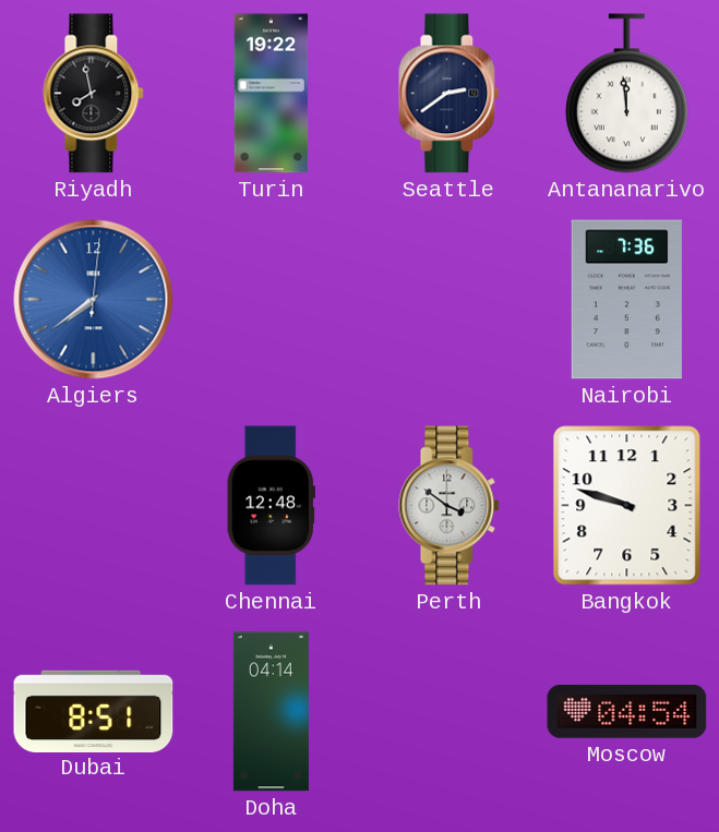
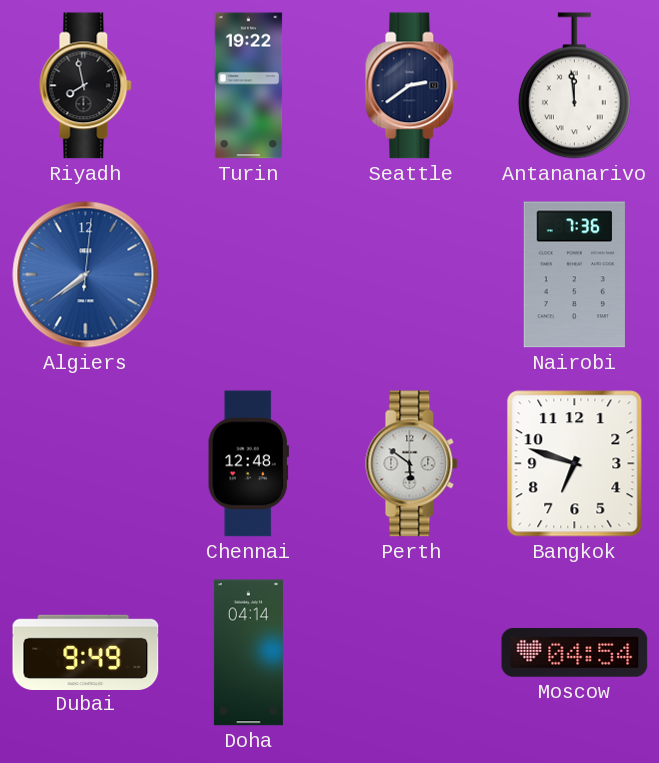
Perth: 3:51 -> 5:51
Bangkok: 9:48 -> 6:48
Dubai: 8:51 -> 9:49
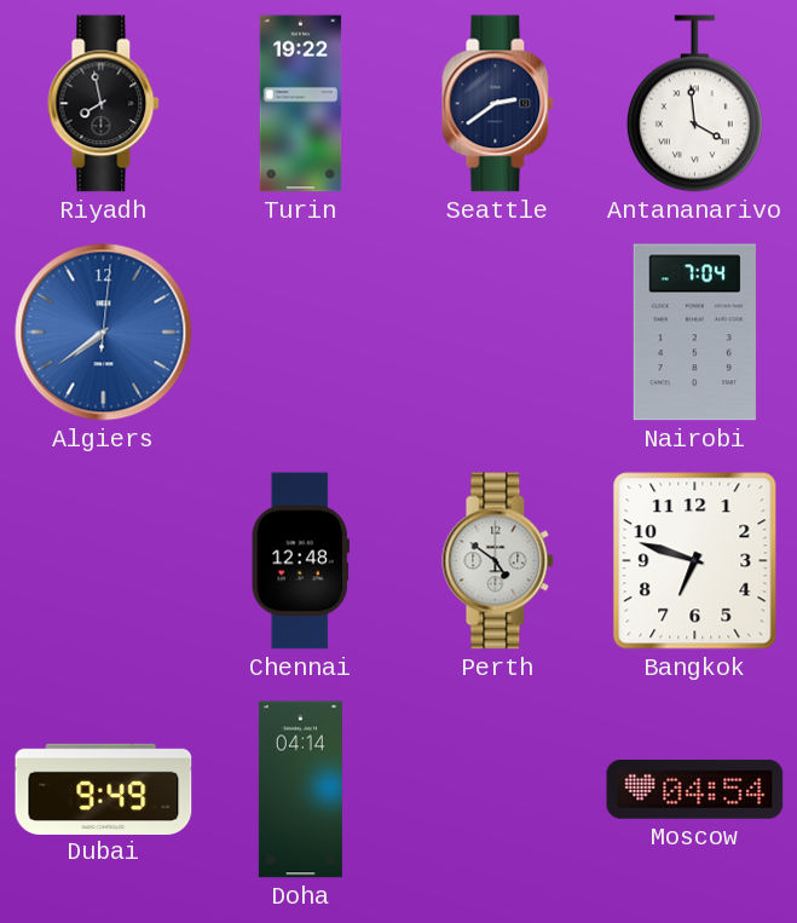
Antananarivo: 11:59 -> 3:59
Nairobi: 7:36 -> 7:04
Perth: 5:51 -> 4:51
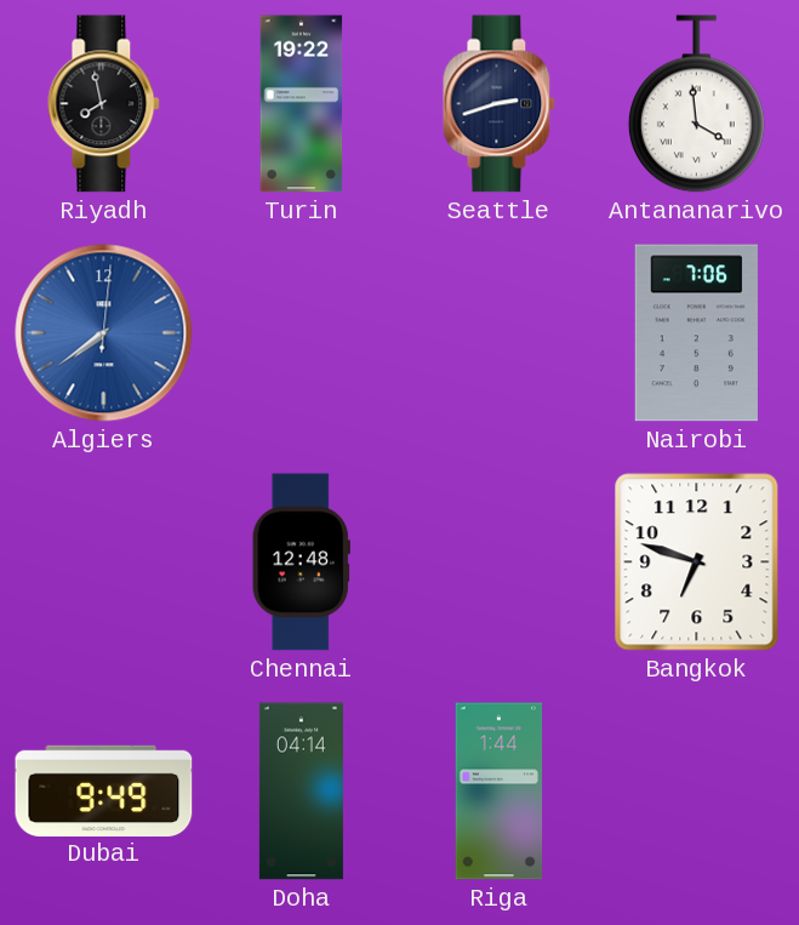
Seattle: 2:39 -> 2:42
Nairobi: 7:04 -> 7:06
Perth: 4:51 -> none
Riga: none -> 1:44
Moscow: 04:54 -> none
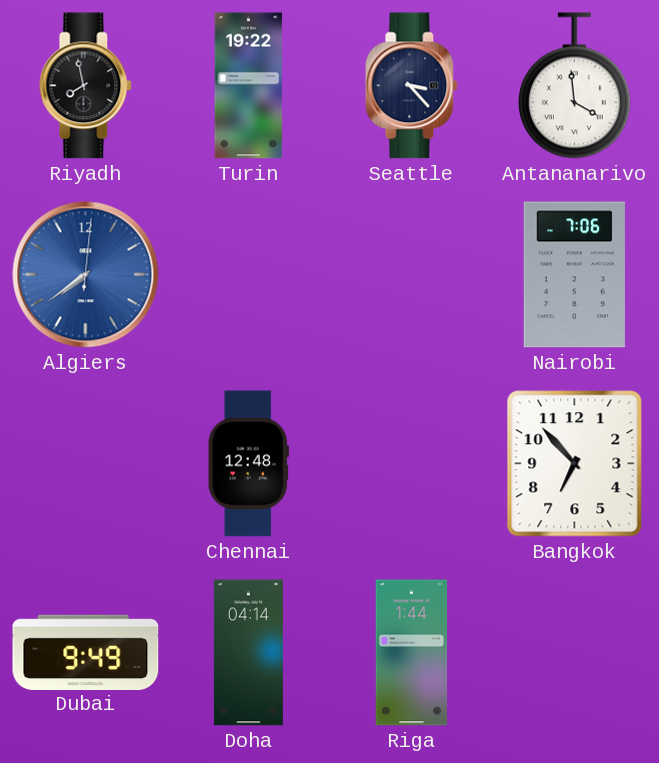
Seattle: 2:42 -> 3:23
Bangkok: 6:48 -> 6:53
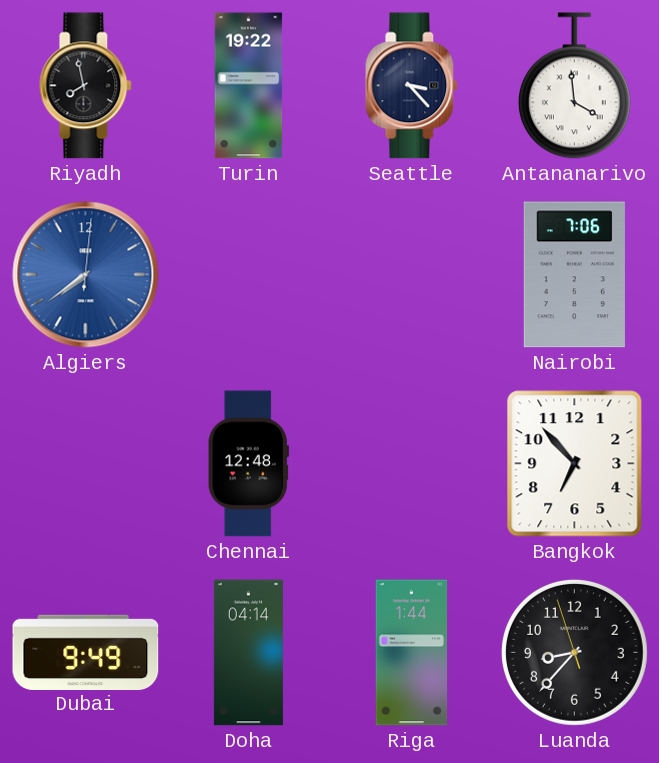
Luanda: none -> 8:36
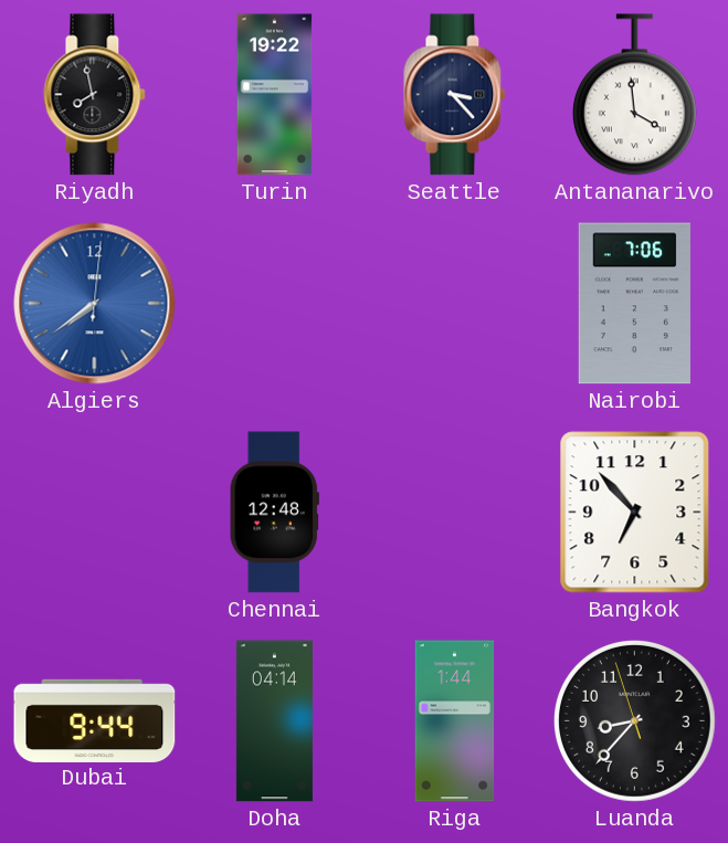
Dubai: 9:49 -> 9:44
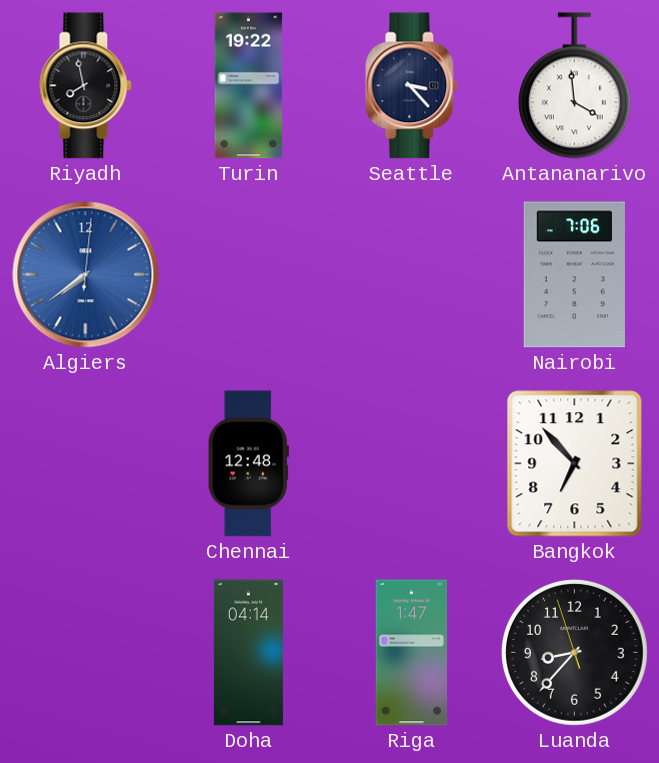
Dubai: 9:44 -> none
Riga: 1:44 -> 1:47
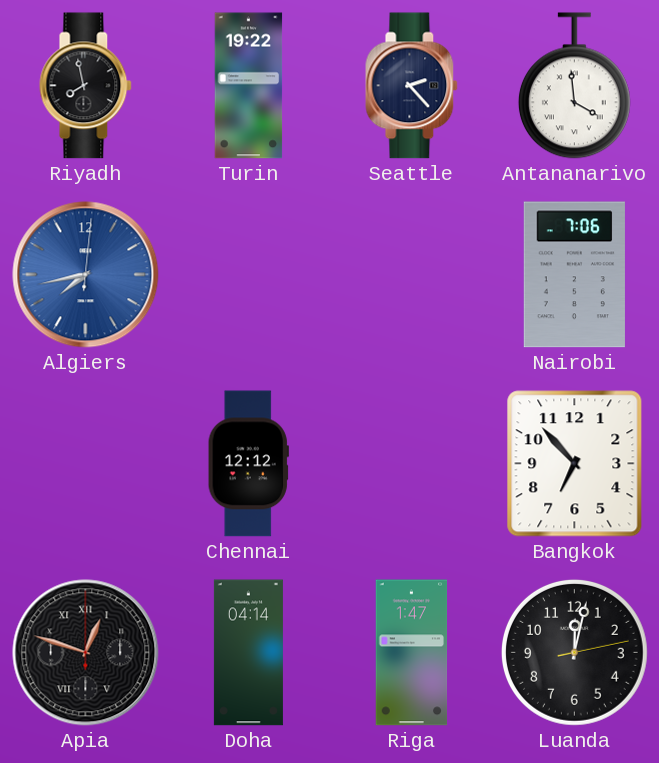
Seattle: 3:23 -> 2:23
Algiers: 7:39 -> 7:43
Chennai: 12:48 -> 12:12
Apia: none -> 12:48
Luanda: 8:36 -> 12:02
